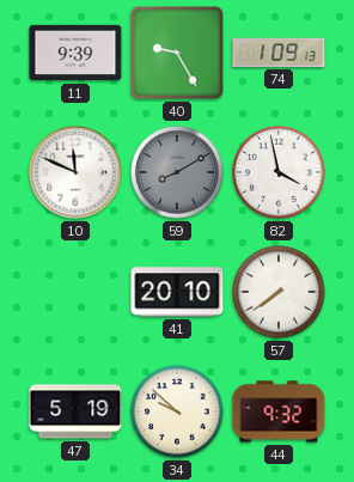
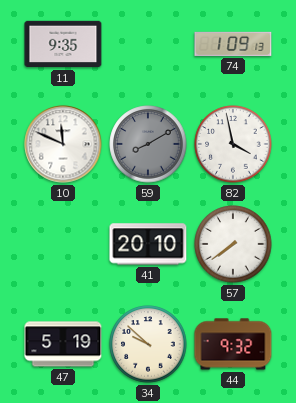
11: 9:39 -> 9:35
40: 9:25 -> none
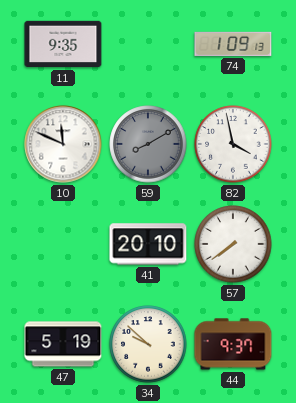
44: 9:32 -> 9:37
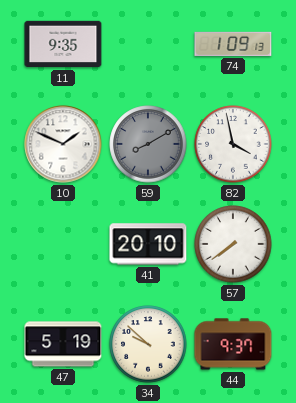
10: 11:49 -> 1:49
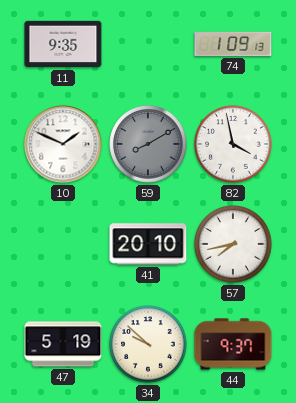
57: 7:39 -> 7:43
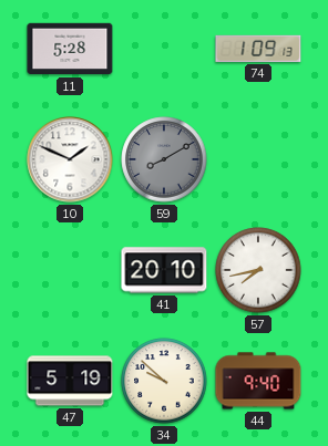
11: 9:35 -> 5:28
82: 3:58 -> none
44: 9:37 -> 9:40
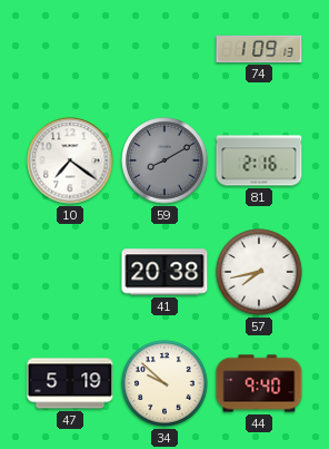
11: 5:28 -> none
10: 1:49 -> 7:21
81: none -> 2:16
41: 20:10 -> 20:38
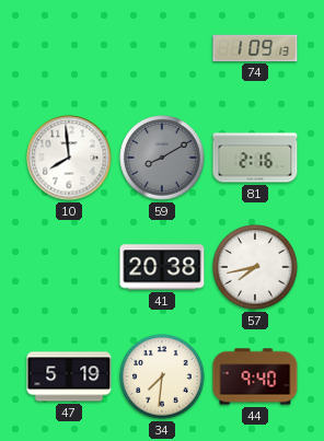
10: 7:21 -> 7:59
34: 9:52 -> 7:31
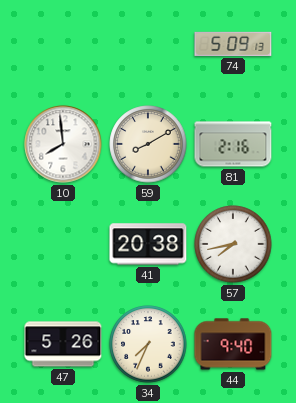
74: 1:09 -> 5:09
59 dial: grey -> cream
47: 5:19 -> 5:26
34: 7:31 -> 7:34
